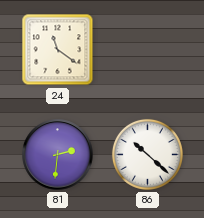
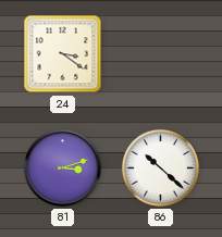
24: 11:21 -> 3:21
81: 2:31 -> 3:12
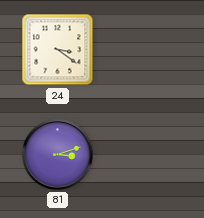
86: 10:22 -> none
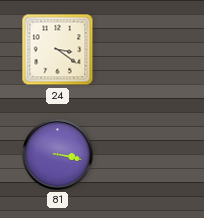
81: 3:12 -> 3:17
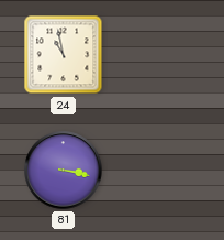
24: 3:21 -> 10:58
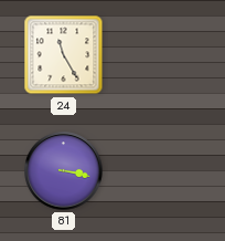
24: 10:58 -> 11:25
